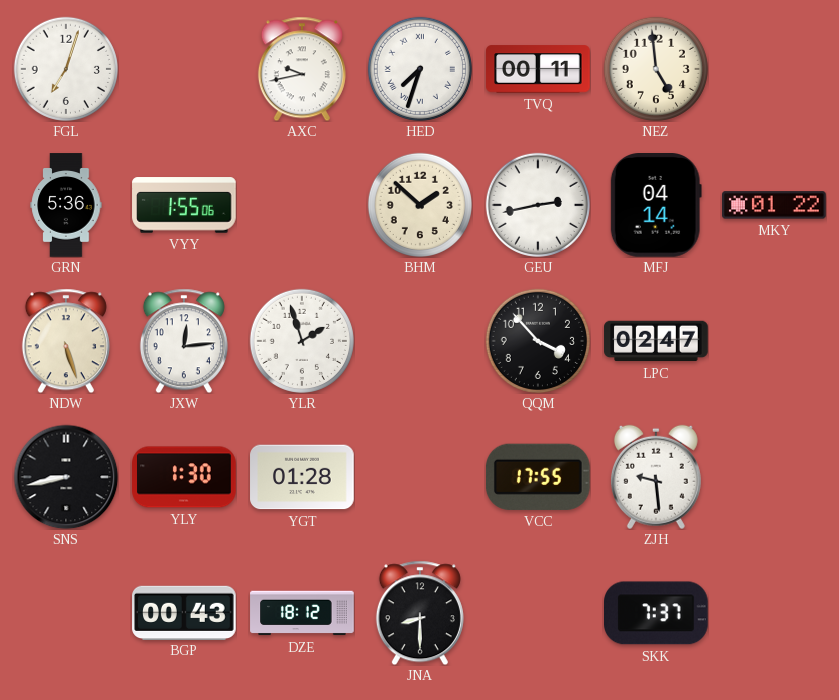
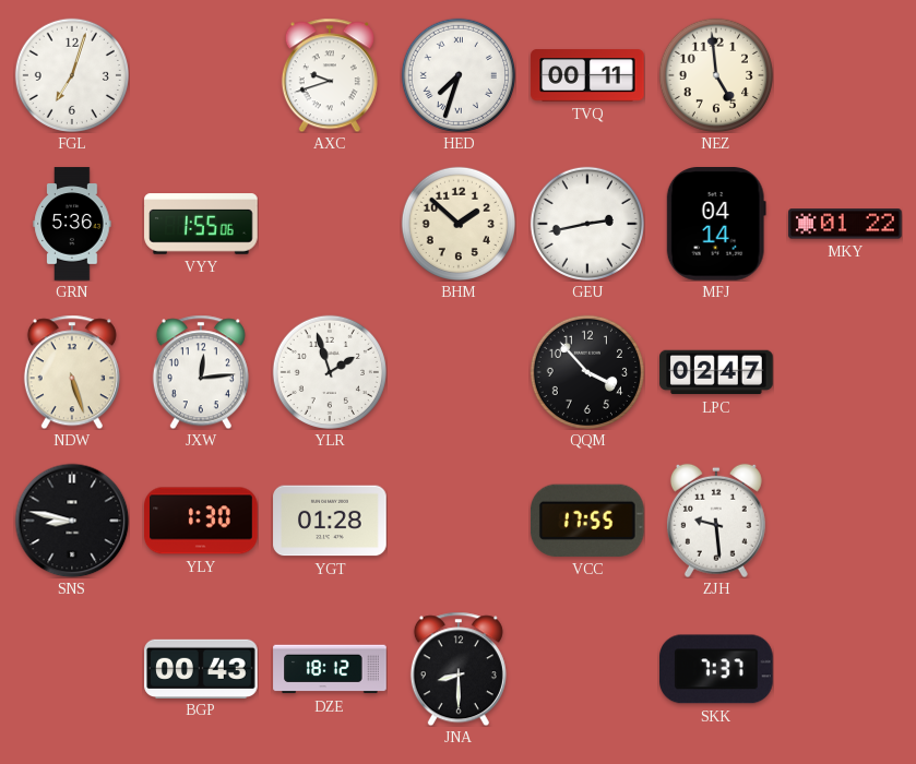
AXC: 9:43 -> 9:42
SNS: 8:43 -> 8:47
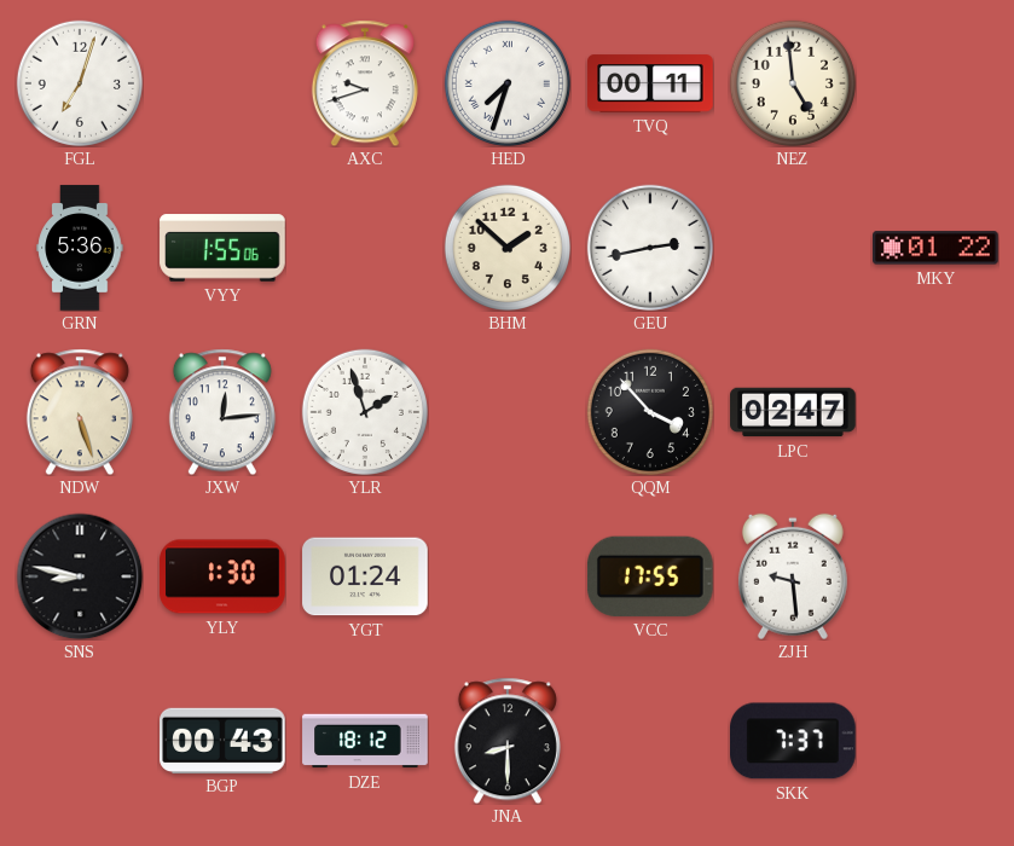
MFJ: 04:14 -> none
YGT: 01:28 -> 01:24
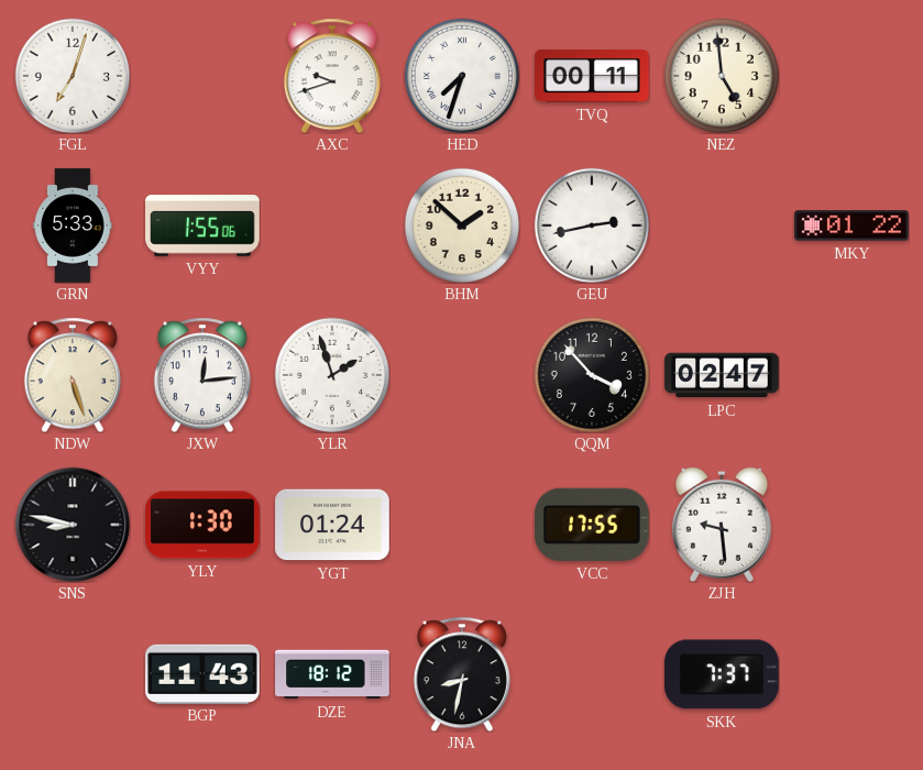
GRN: 5:36 -> 5:33
BGP: 00:43 -> 11:43
JNA: 8:30 -> 8:32
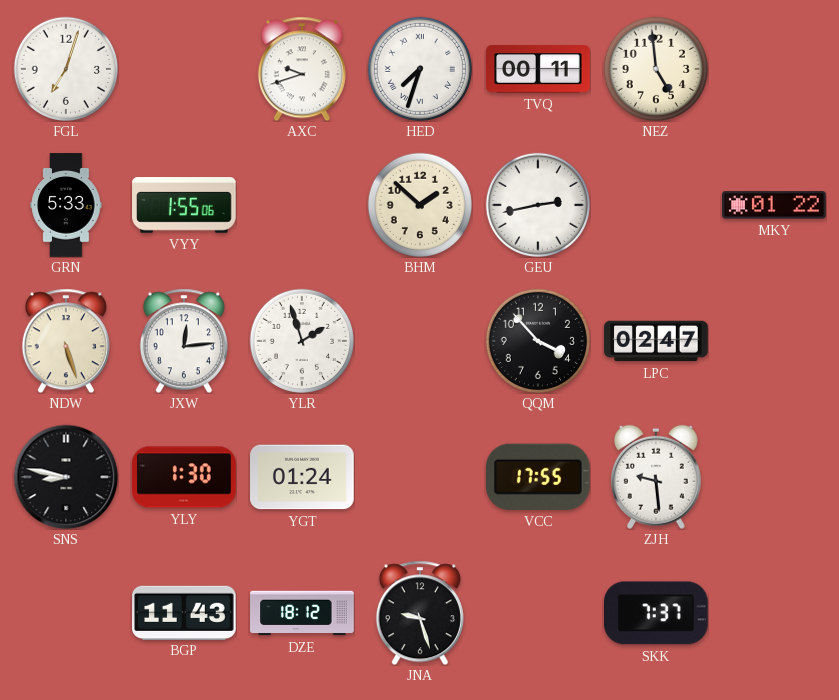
JNA: 8:32 -> 9:27
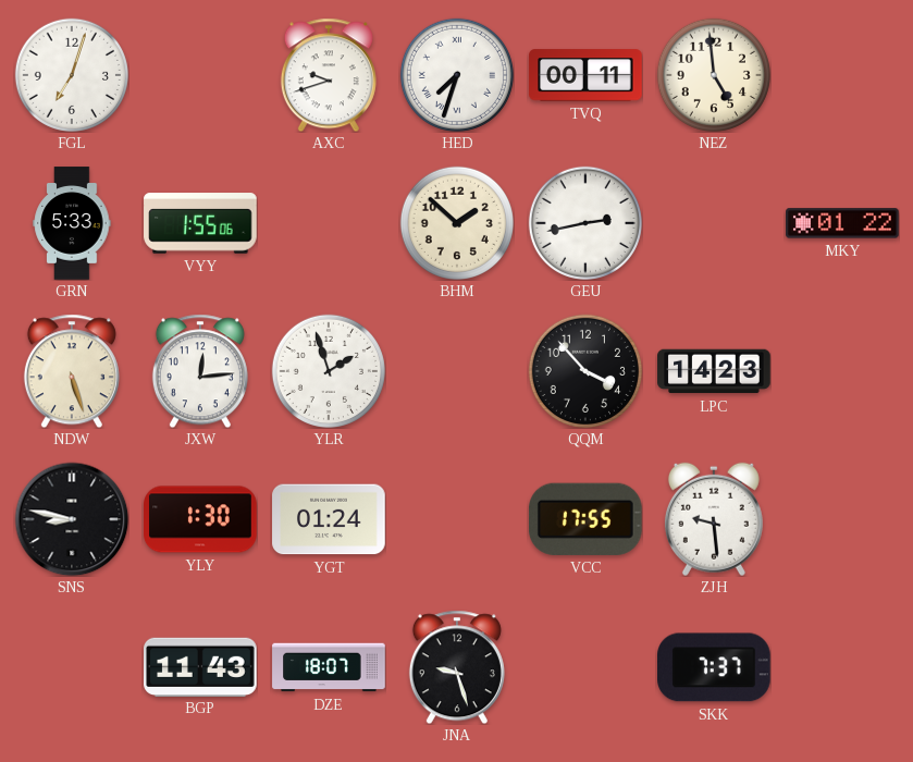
LPC: 02:47 -> 14:23
DZE: 18:12 -> 18:07
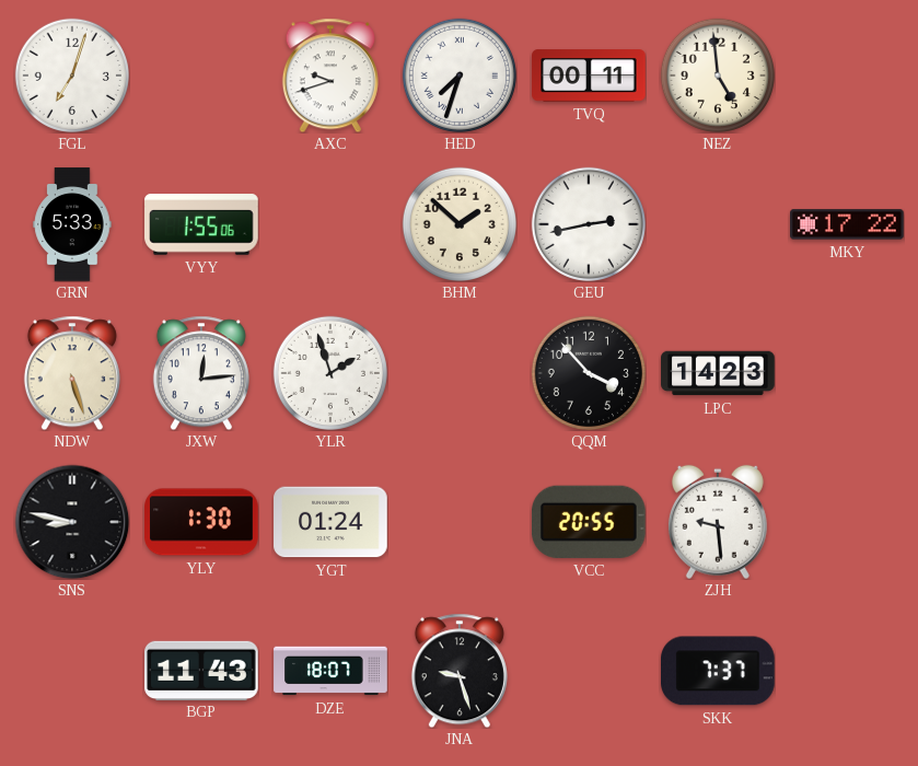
MKY: 01:22 -> 17:22
VCC: 17:55 -> 20:55
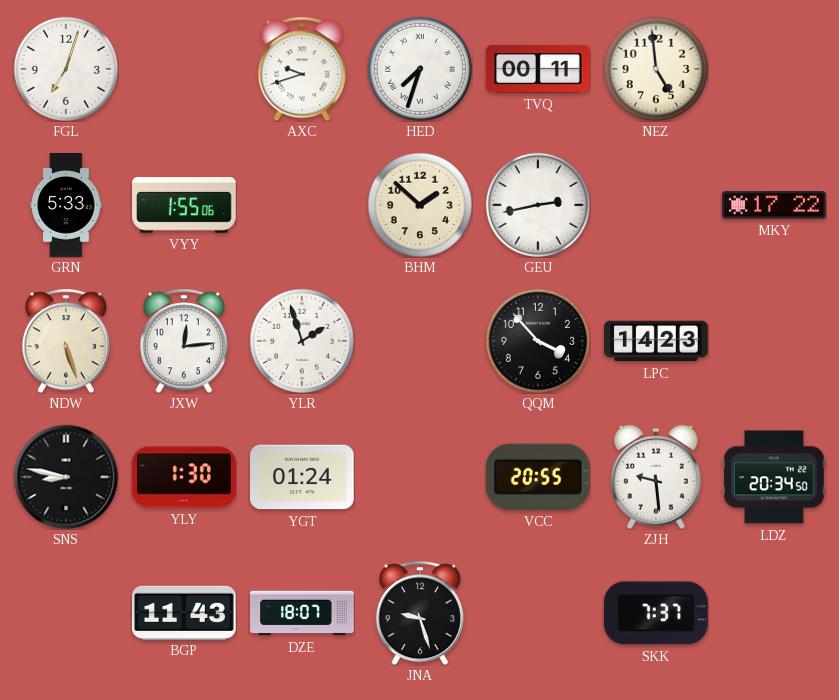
LDZ: none -> 20:34
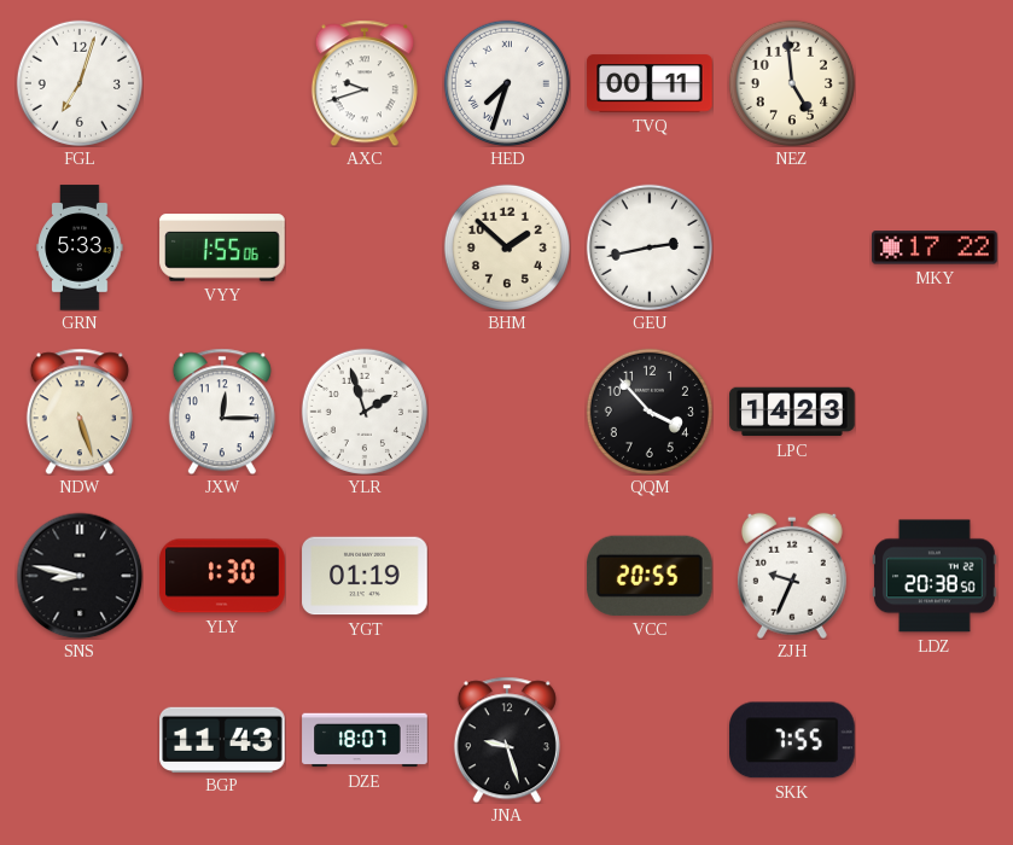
JXW: 12:14 -> 12:15
YGT: 01:24 -> 01:19
ZJH: 9:29 -> 9:34
LDZ: 20:34 -> 20:38
SKK: 7:37 -> 7:55
